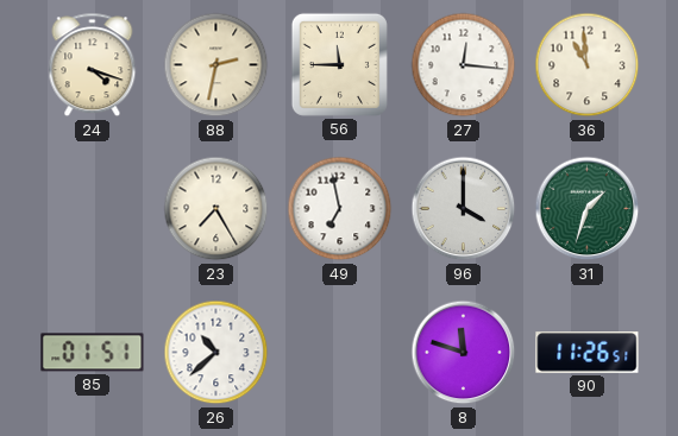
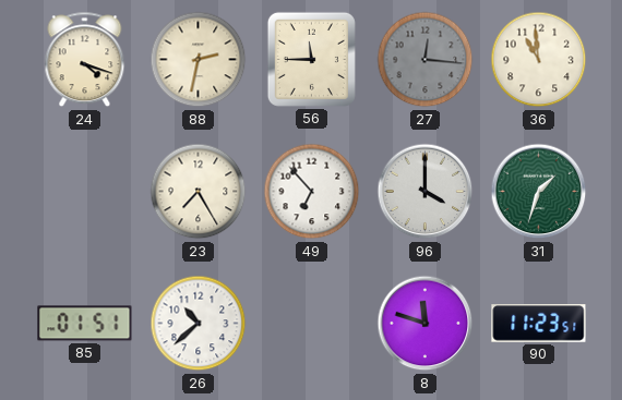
27 dial: white -> grey
49: 6:58 -> 6:53
90: 11:26 -> 11:23
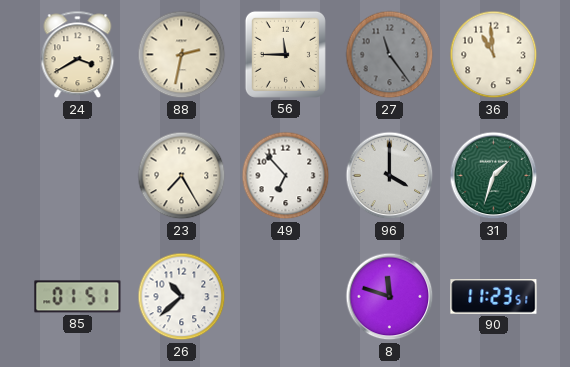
24: 4:18 -> 3:40
27: 12:16 -> 11:24
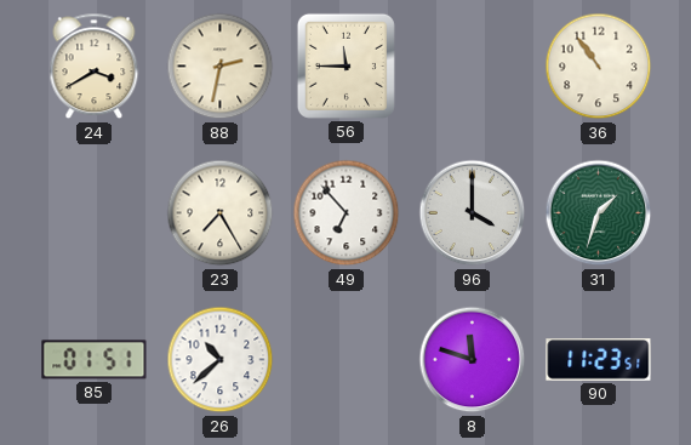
27: 11:24 -> none
36: 10:59 -> 10:54
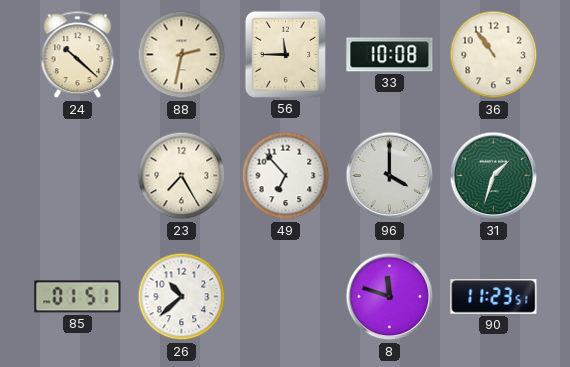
24: 3:40 -> 10:22
33: none -> 10:08
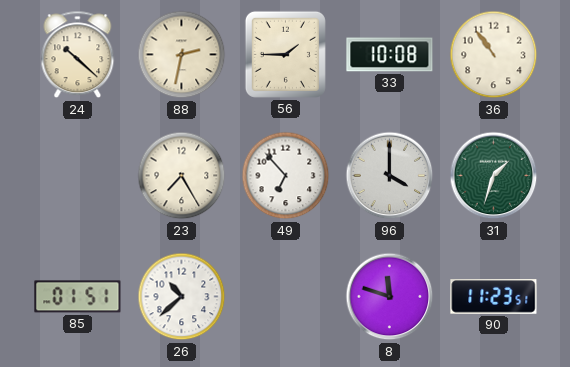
56: 11:45 -> 1:45
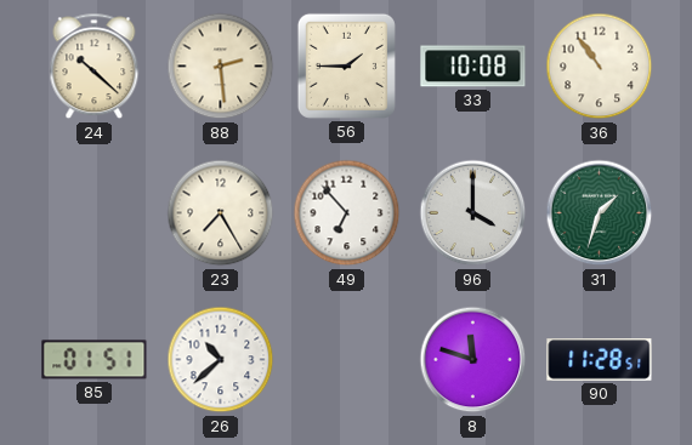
88: 2:32 -> 2:29
90: 11:23 -> 11:28
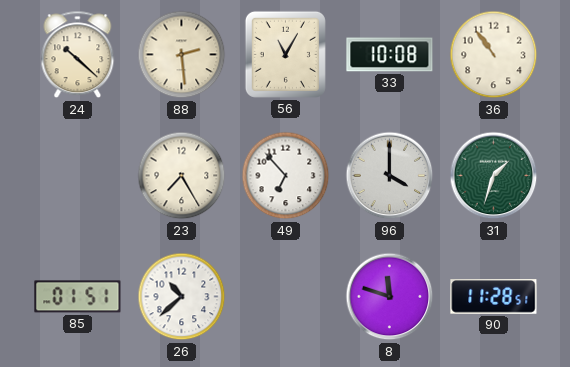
56: 1:45 -> 11:05
